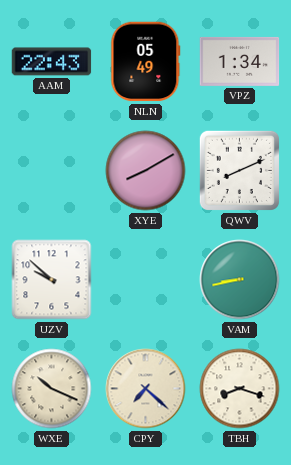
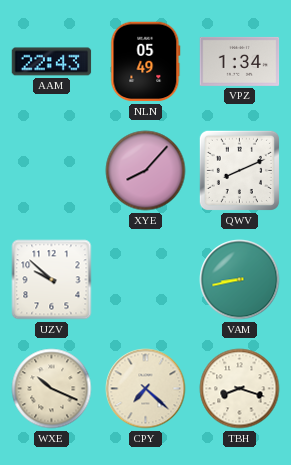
XYE: 8:10 -> 8:07
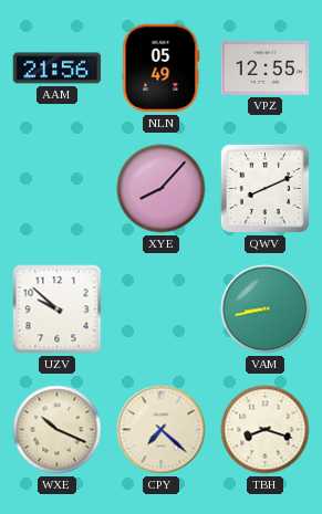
AAM: 22:43 -> 21:56
VPZ: 1:34 -> 12:55
